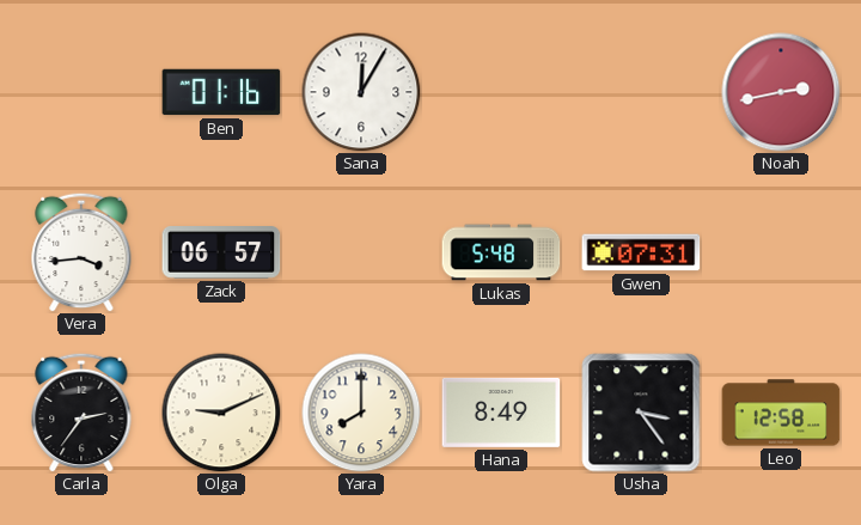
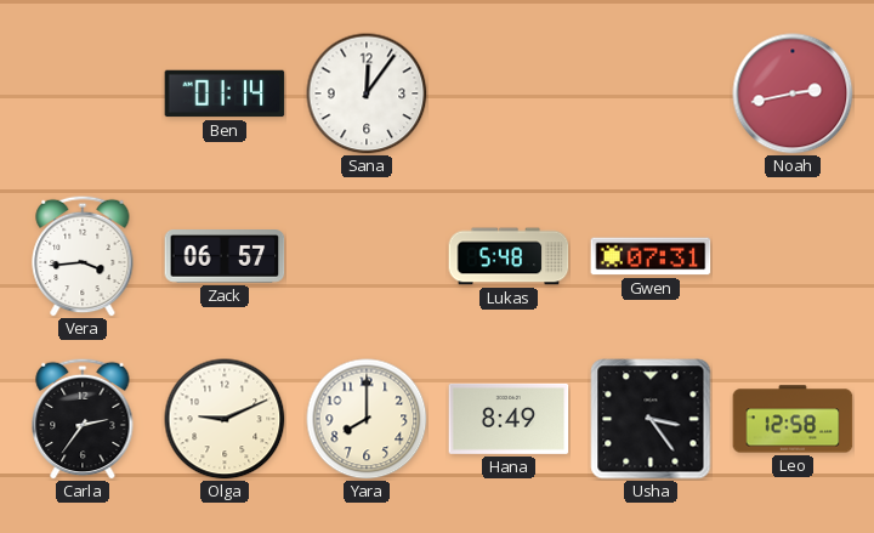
Ben: 01:16 -> 01:14
Sana: 12:05 -> 12:06
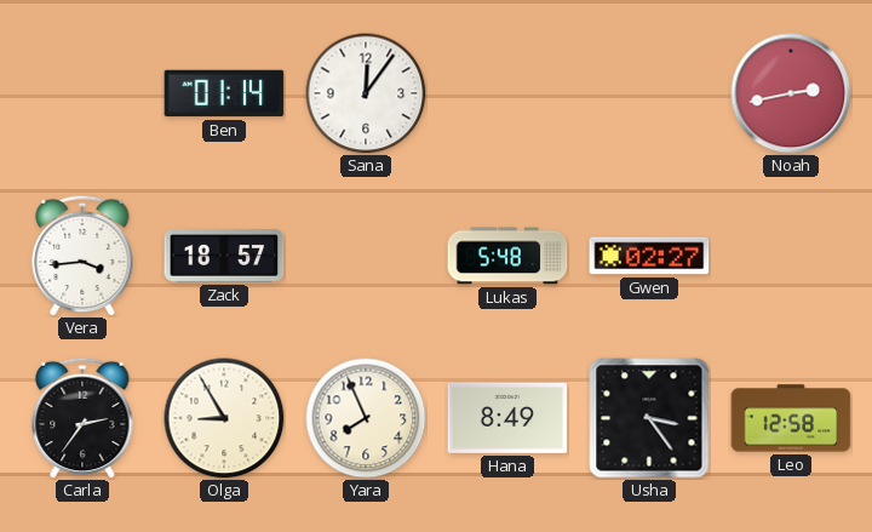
Zack: 06:57 -> 18:57
Gwen: 07:31 -> 02:27
Olga: 9:11 -> 8:55
Yara: 8:00 -> 7:56
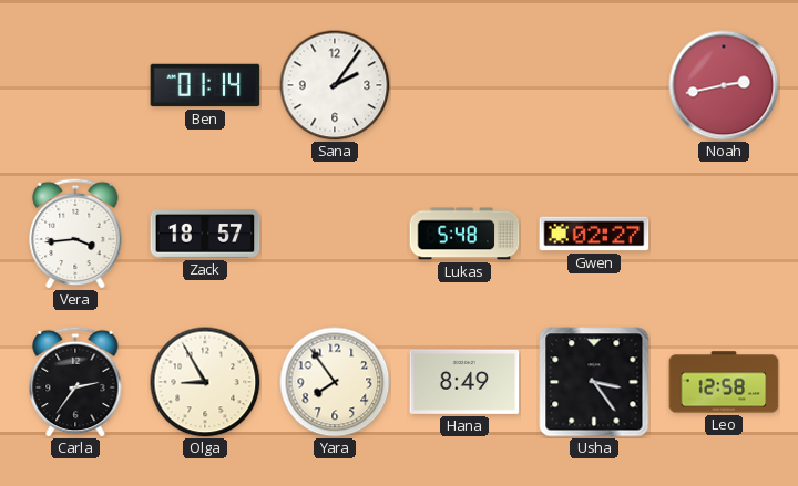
Sana: 12:06 -> 2:06
Yara: 7:56 -> 7:54
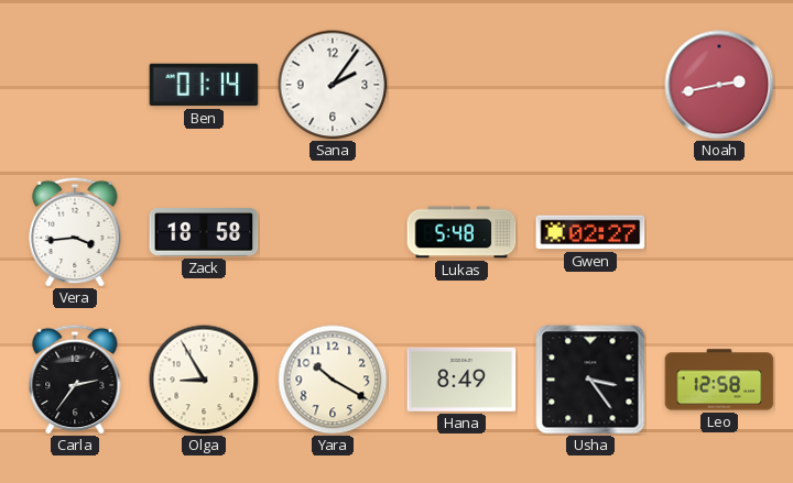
Zack: 18:57 -> 18:58
Yara: 7:54 -> 10:20
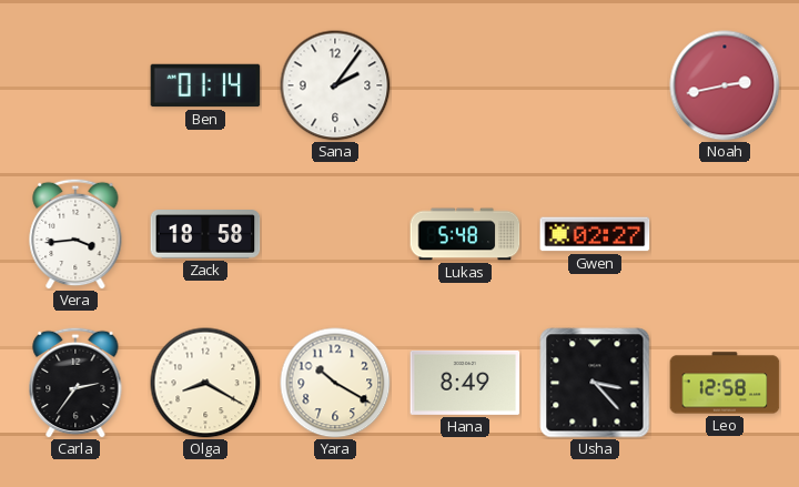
Olga: 8:55 -> 8:20
Usha: 3:24 -> 3:23
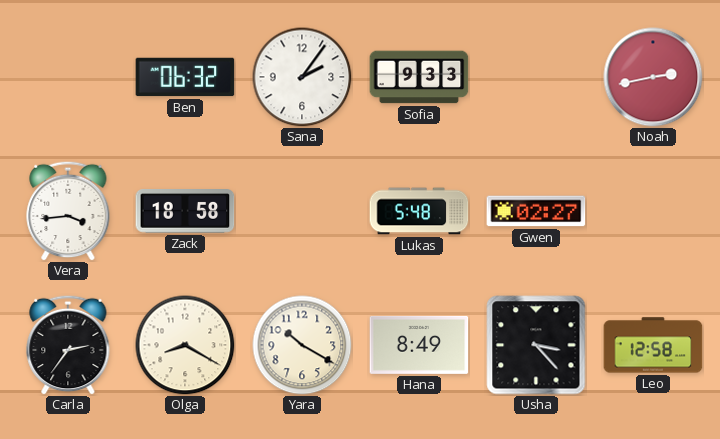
Ben: 01:14 -> 06:32
Sofia: none -> 9:33
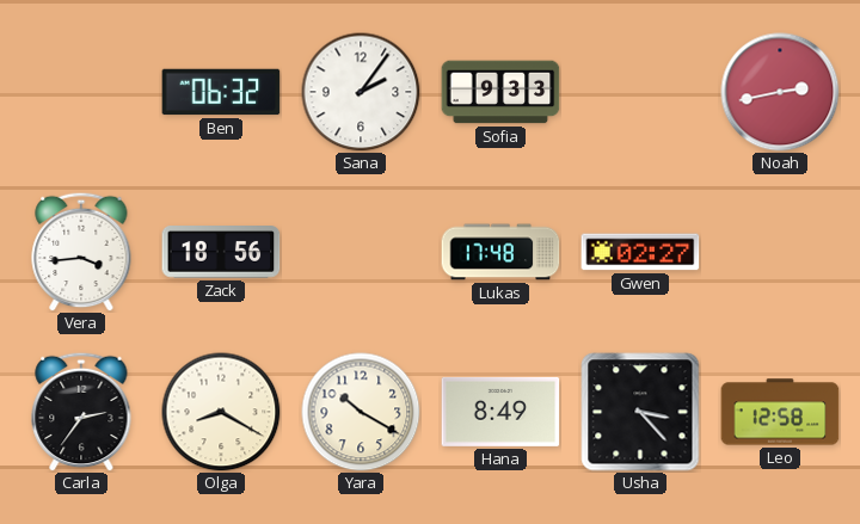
Zack: 18:58 -> 18:56
Lukas: 5:48 -> 17:48
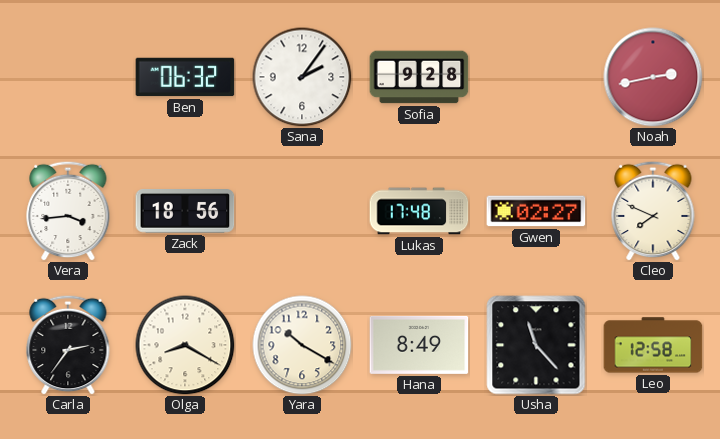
Sofia: 9:33 -> 9:28
Cleo: none -> 7:49
Usha: 3:23 -> 11:23
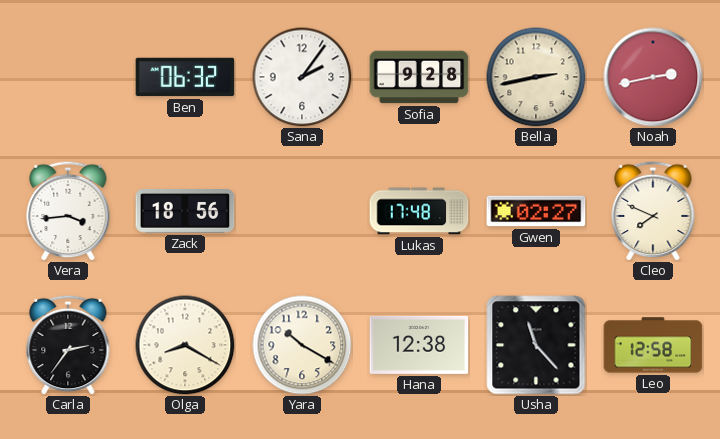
Bella: none -> 2:43
Hana: 8:49 -> 12:38
